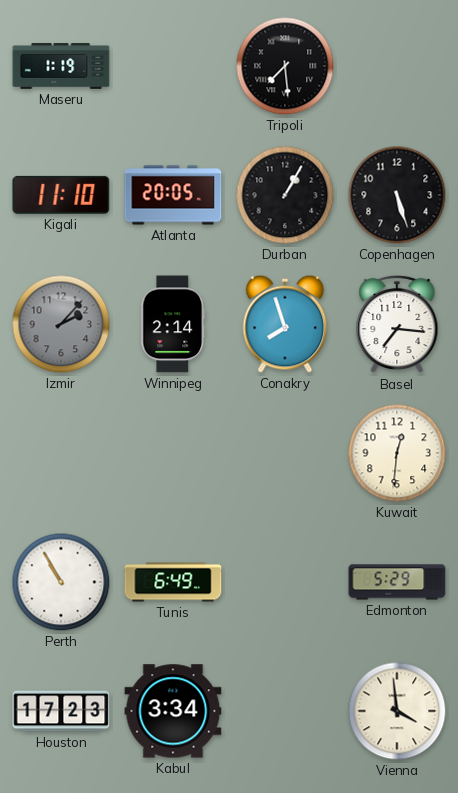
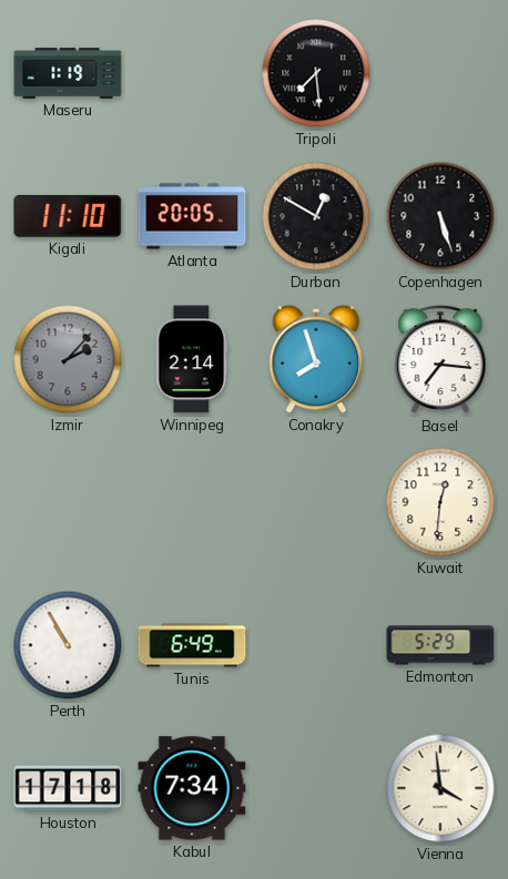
Durban: 1:05 -> 12:50
Houston: 17:23 -> 17:18
Kabul: 3:34 -> 7:34
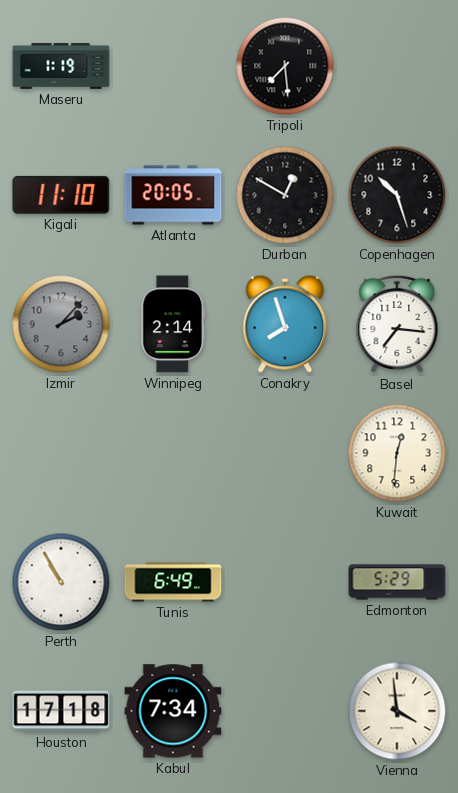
Copenhagen: 5:27 -> 10:27
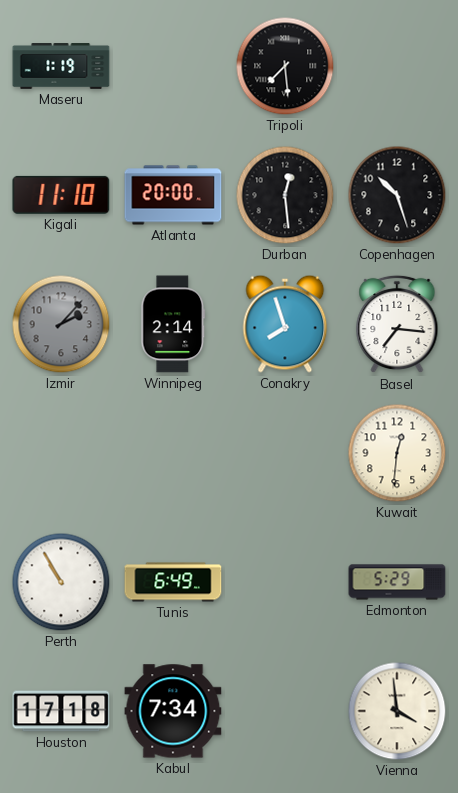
Atlanta: 20:05 -> 20:00
Durban: 12:50 -> 12:29
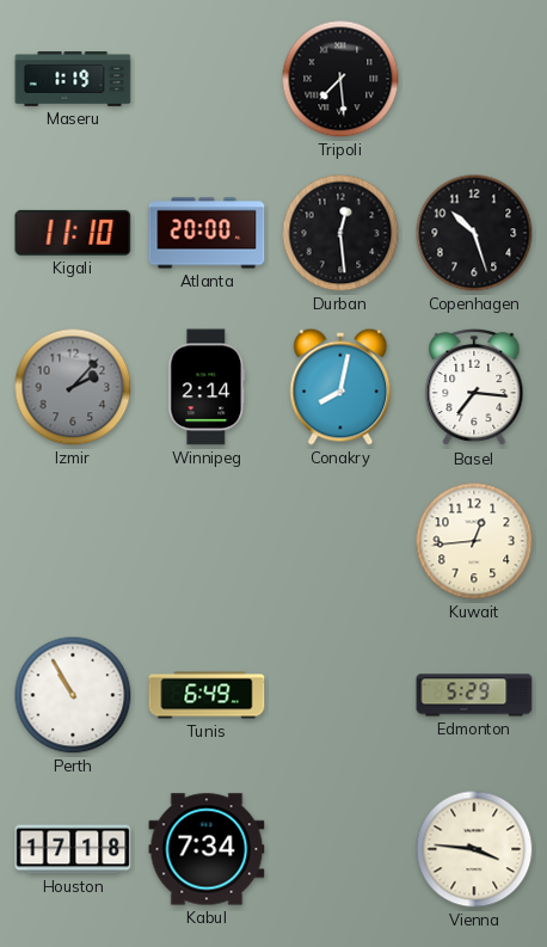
Conakry: 7:57 -> 8:02
Kuwait: 12:31 -> 12:44
Vienna: 3:59 -> 3:46
